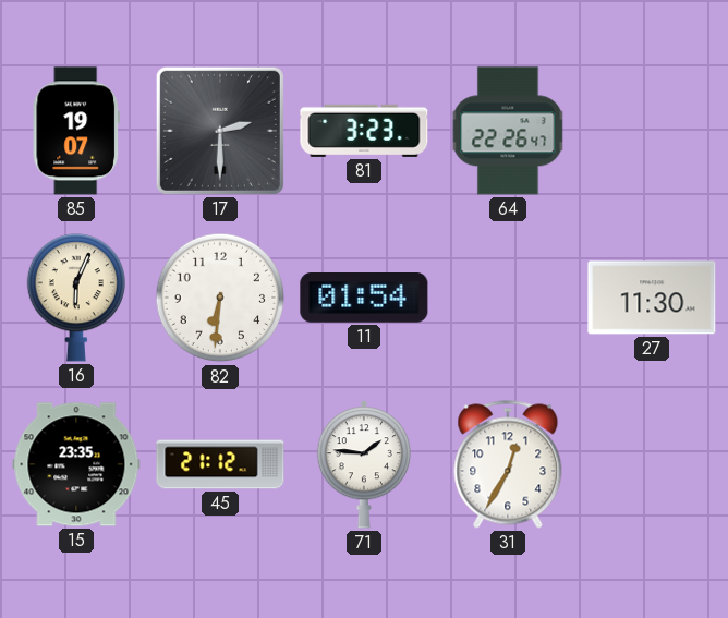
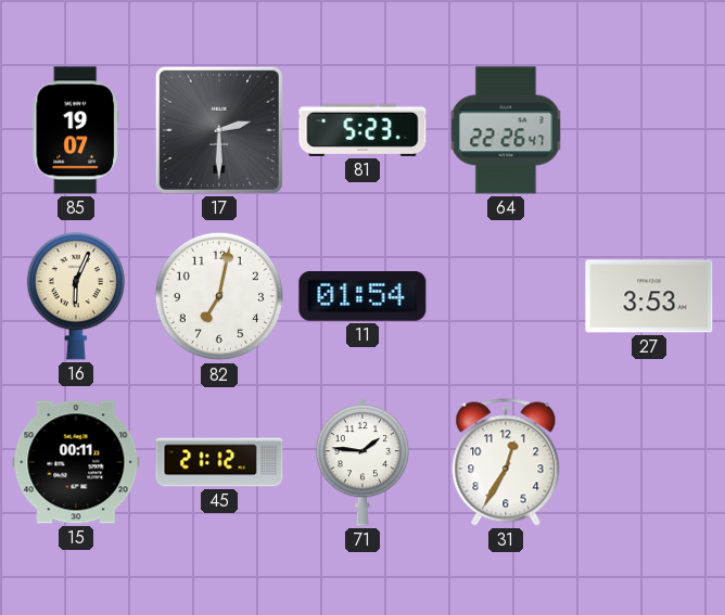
81: 3:23 -> 5:23
82: 6:31 -> 7:02
27: 11:30 -> 3:53
15: 23:35 -> 00:11
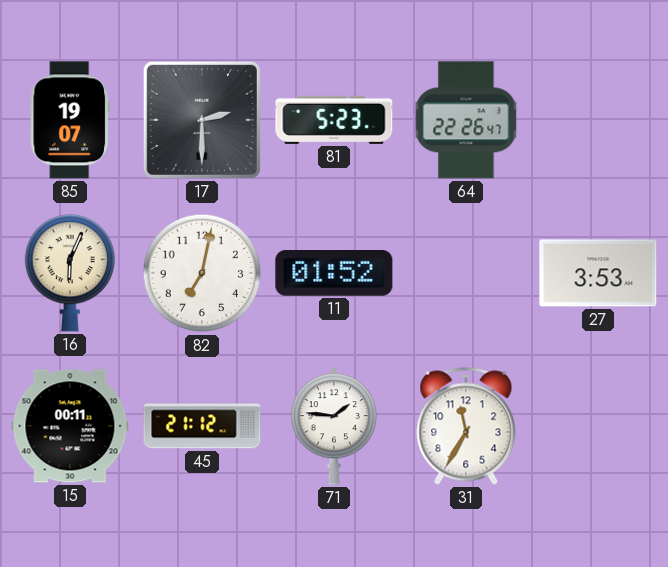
11: 01:54 -> 01:52
31: 12:35 -> 11:35
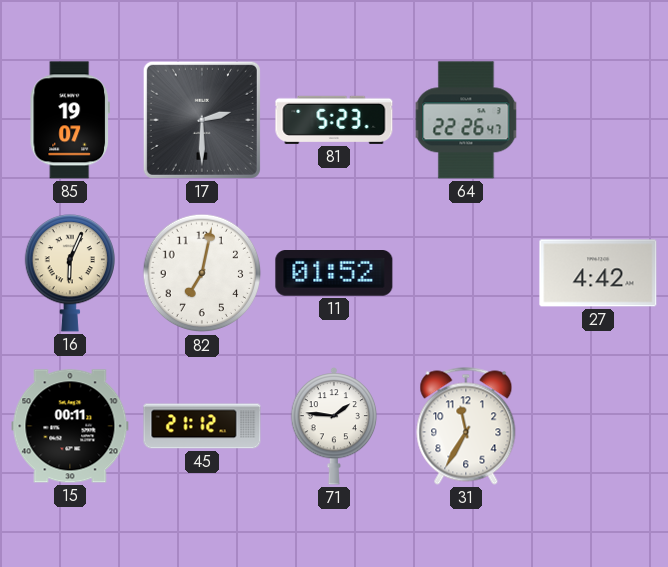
27: 3:53 -> 4:42
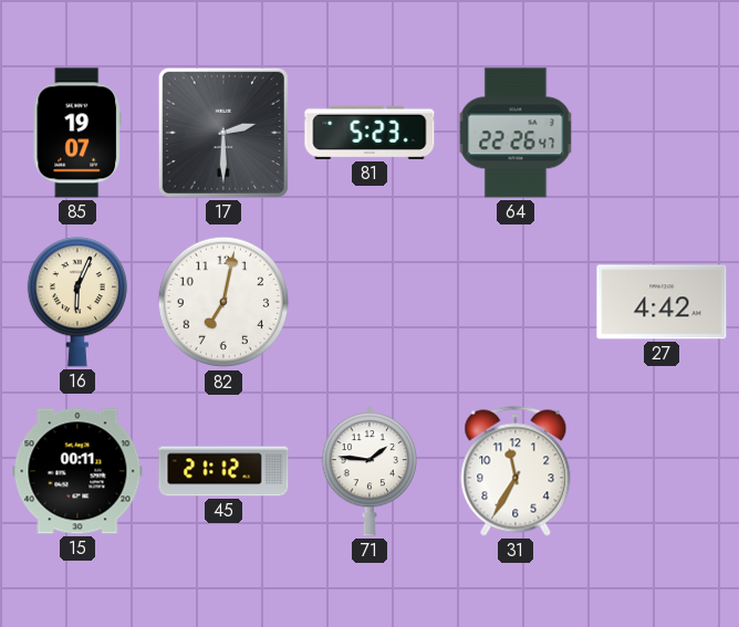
11: 01:52 -> none
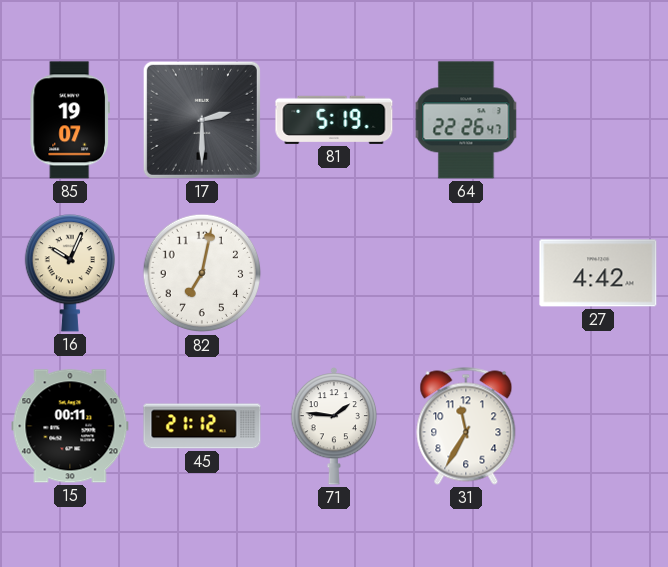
81: 5:23 -> 5:19
16: 6:04 -> 10:04
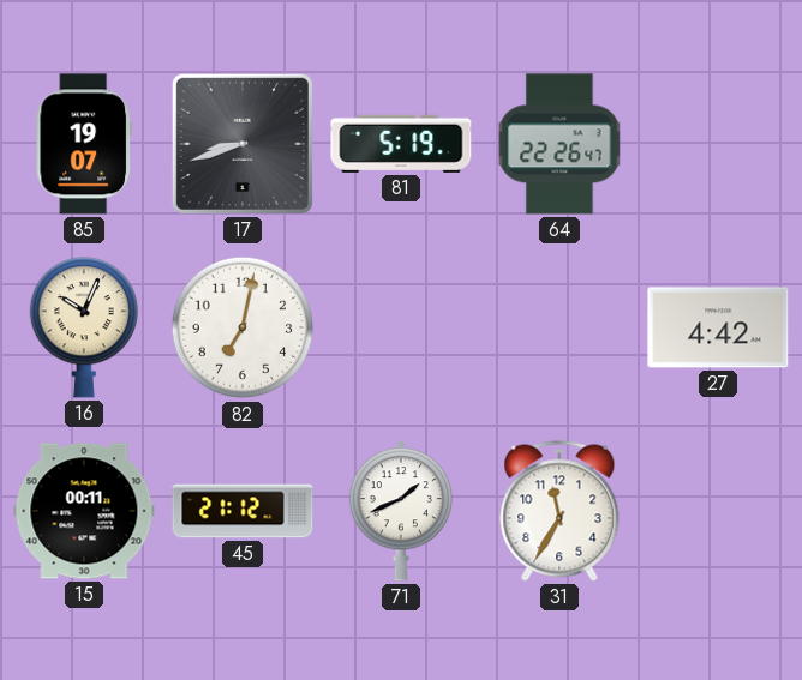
17: 2:30 -> 8:42
71: 1:46 -> 1:41
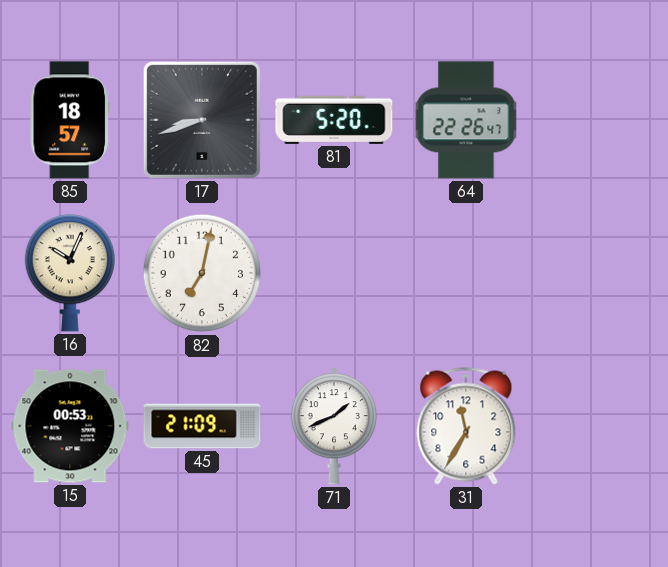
85: 19:07 -> 18:57
81: 5:19 -> 5:20
27: 4:42 -> none
15: 00:11 -> 00:53
45: 21:12 -> 21:09
